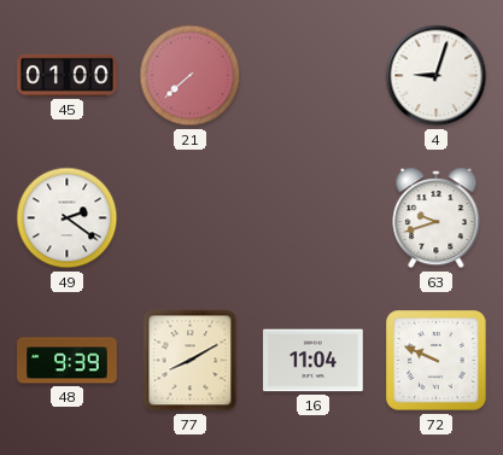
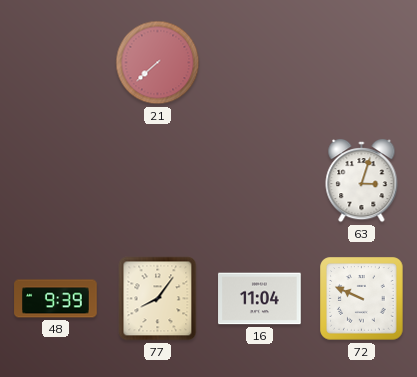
45: 01:00 -> none
4: 9:03 -> none
49: 2:21 -> none
63: 9:42 -> 3:03
77: 8:10 -> 8:06
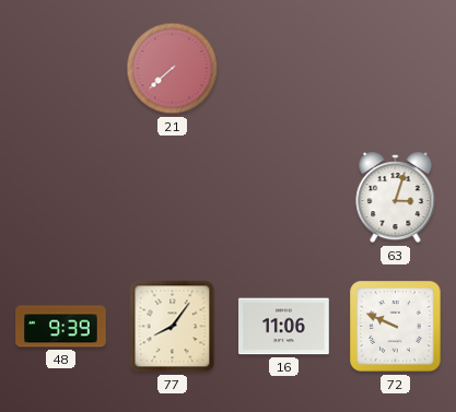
16: 11:04 -> 11:06
